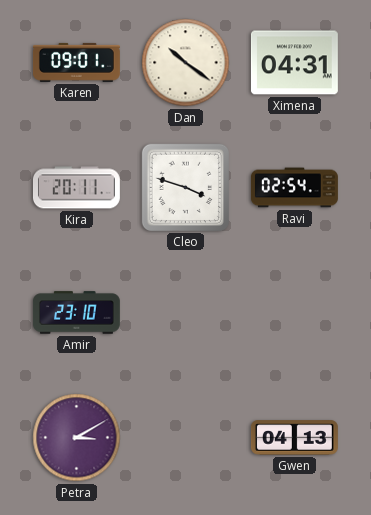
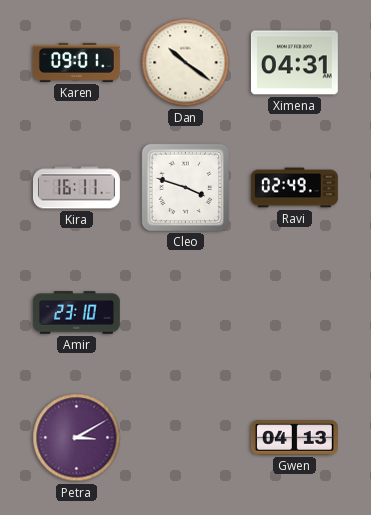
Kira: 20:11 -> 16:11
Ravi: 02:54 -> 02:49
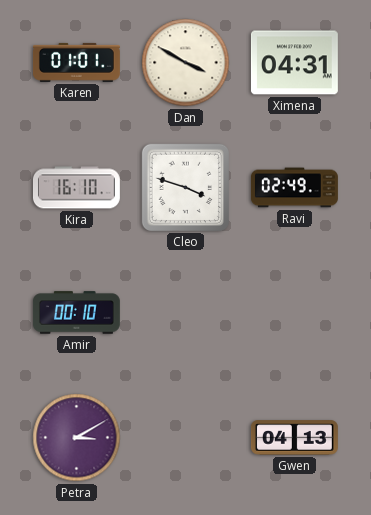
Karen: 09:01 -> 01:01
Dan: 10:21 -> 3:50
Kira: 16:11 -> 16:10
Amir: 23:10 -> 00:10
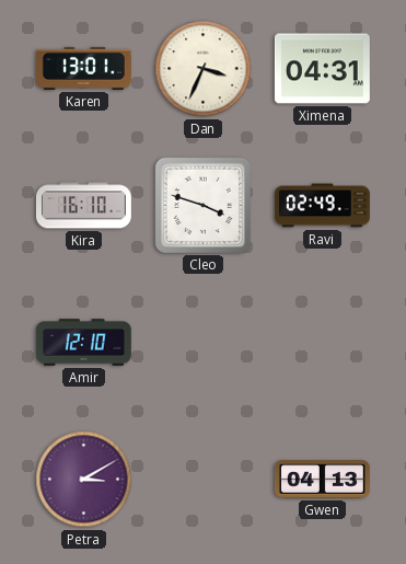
Karen: 01:01 -> 13:01
Dan: 3:50 -> 3:34
Amir: 00:10 -> 12:10
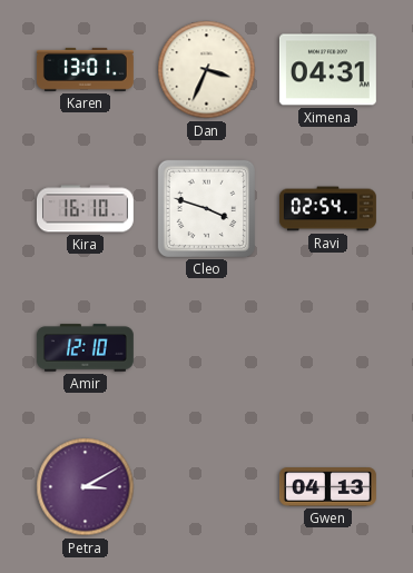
Ravi: 02:49 -> 02:54
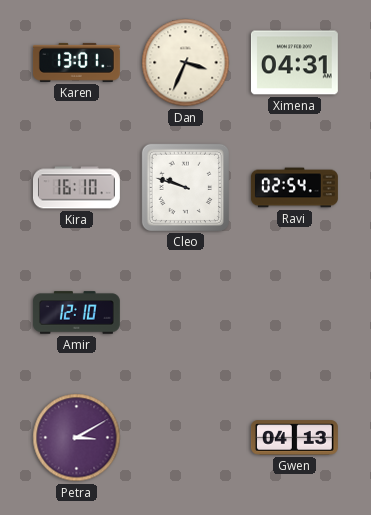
Cleo: 3:48 -> 9:48
